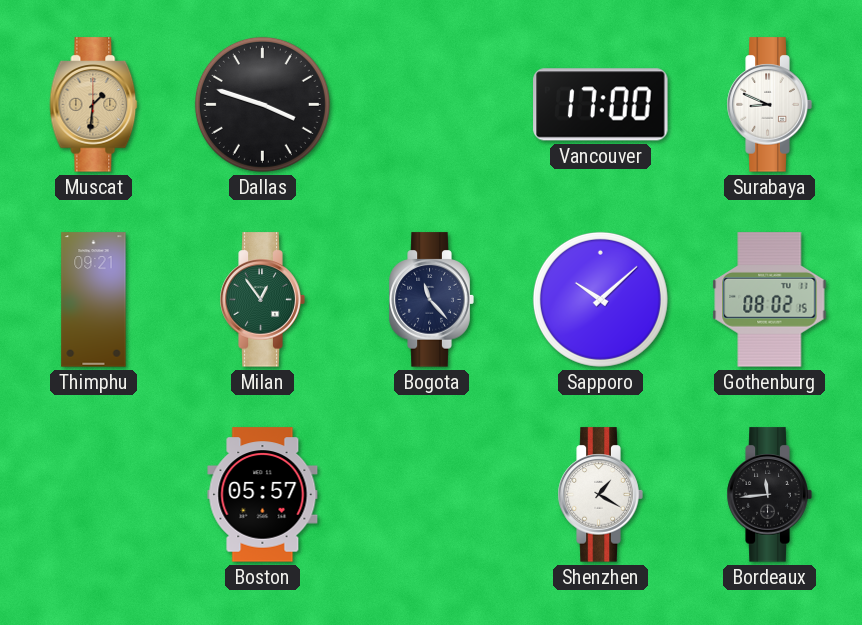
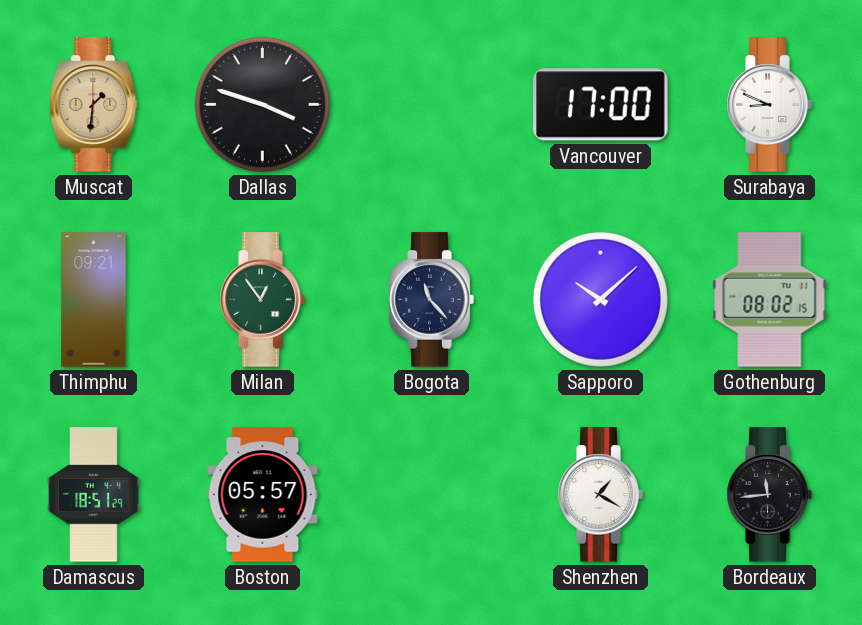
Damascus: none -> 18:51
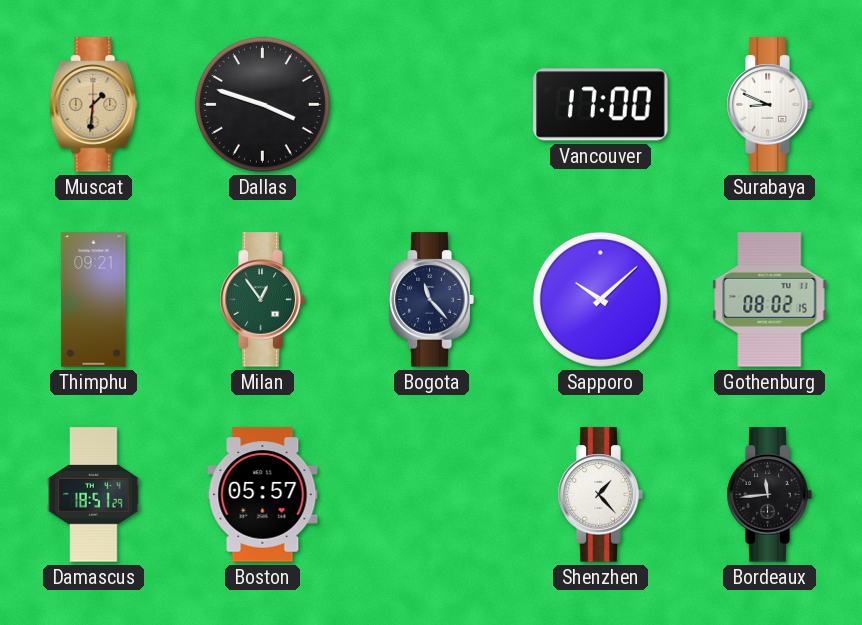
Shenzhen: 1:20 -> 1:23
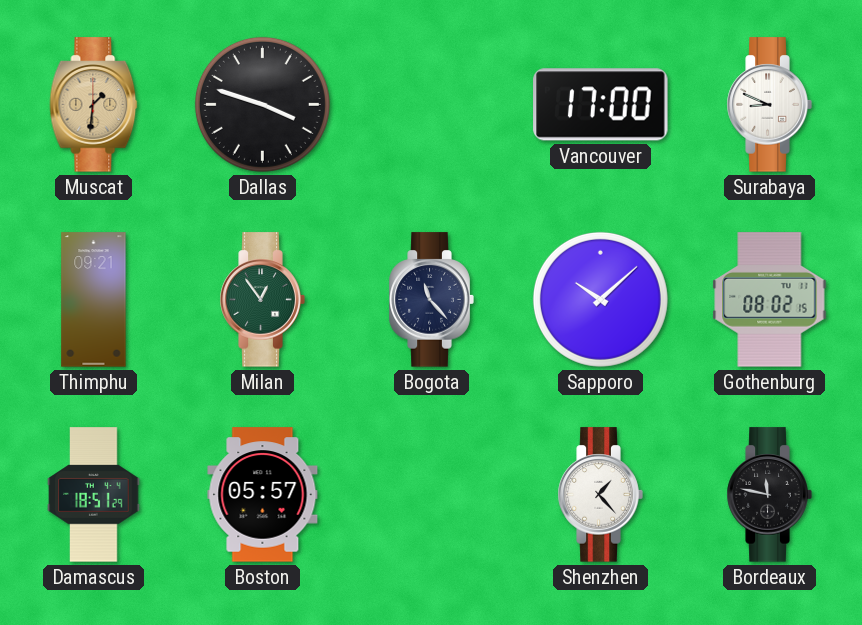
Bordeaux: 11:44 -> 11:47
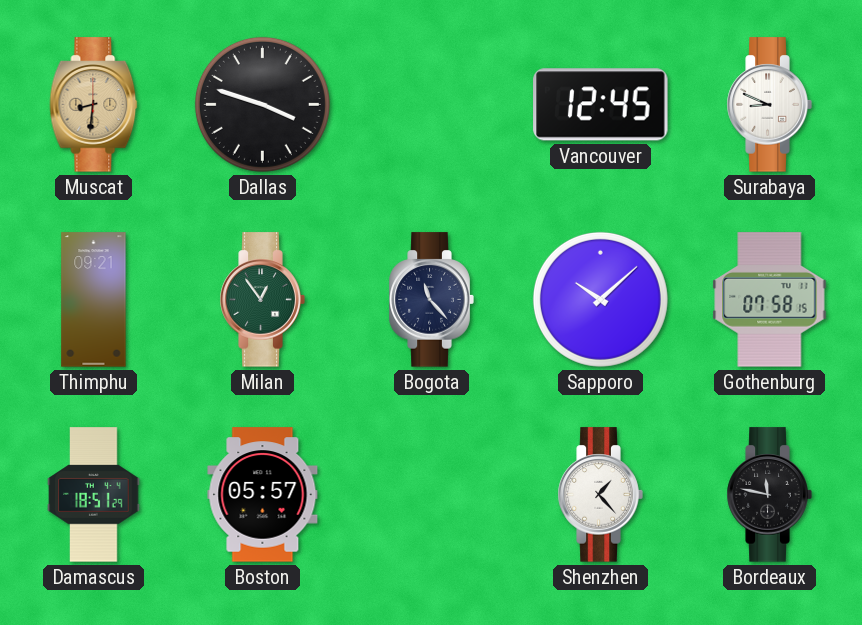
Muscat: 1:31 -> 8:31
Vancouver: 17:00 -> 12:45
Gothenburg: 08:02 -> 07:58
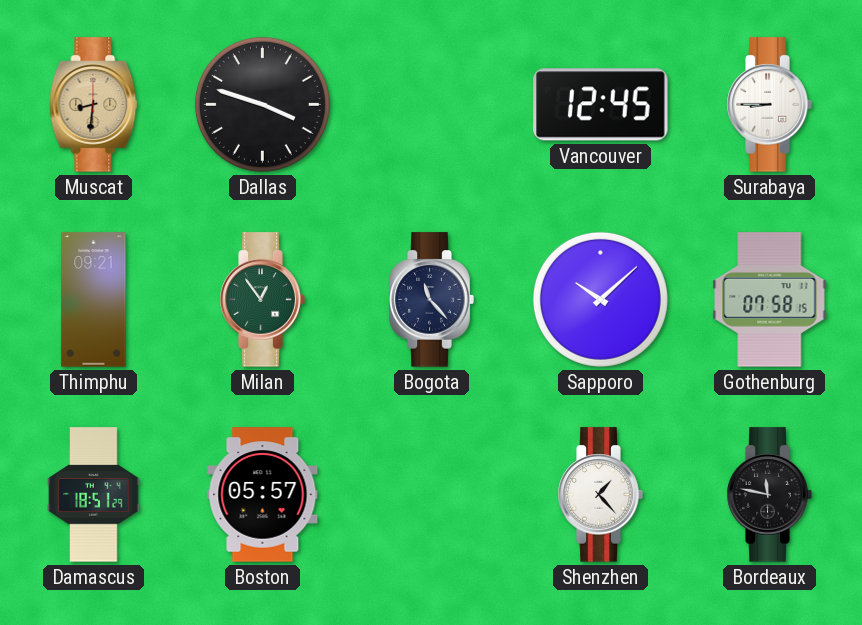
Surabaya: 8:49 -> 8:45
